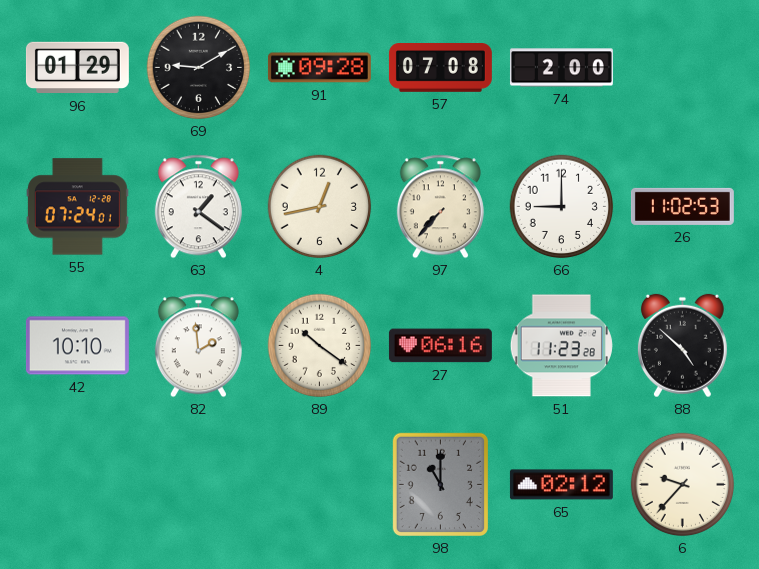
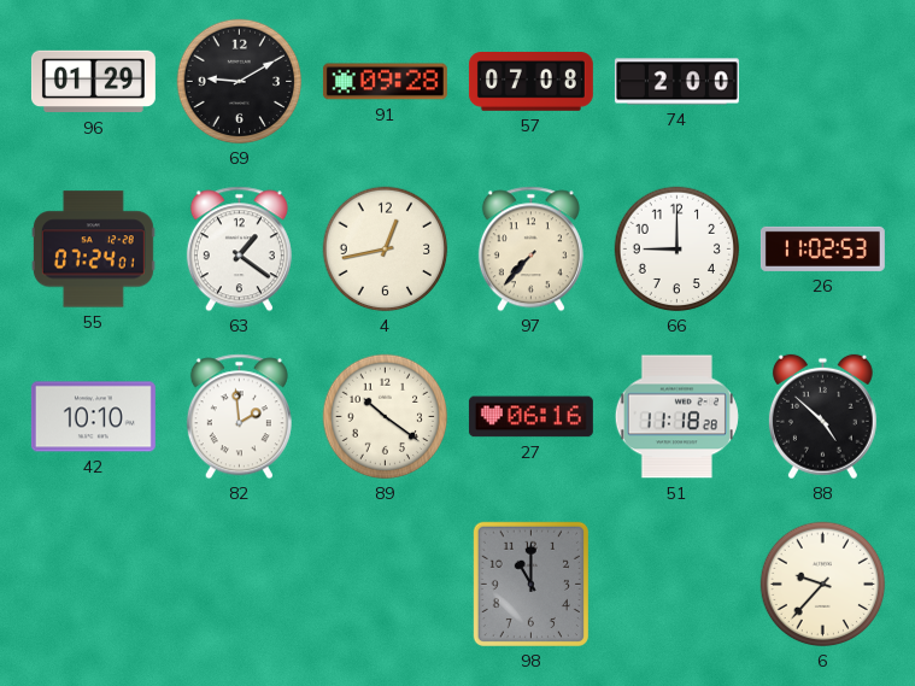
51: 11:23 -> 11:18
65: 02:12 -> none
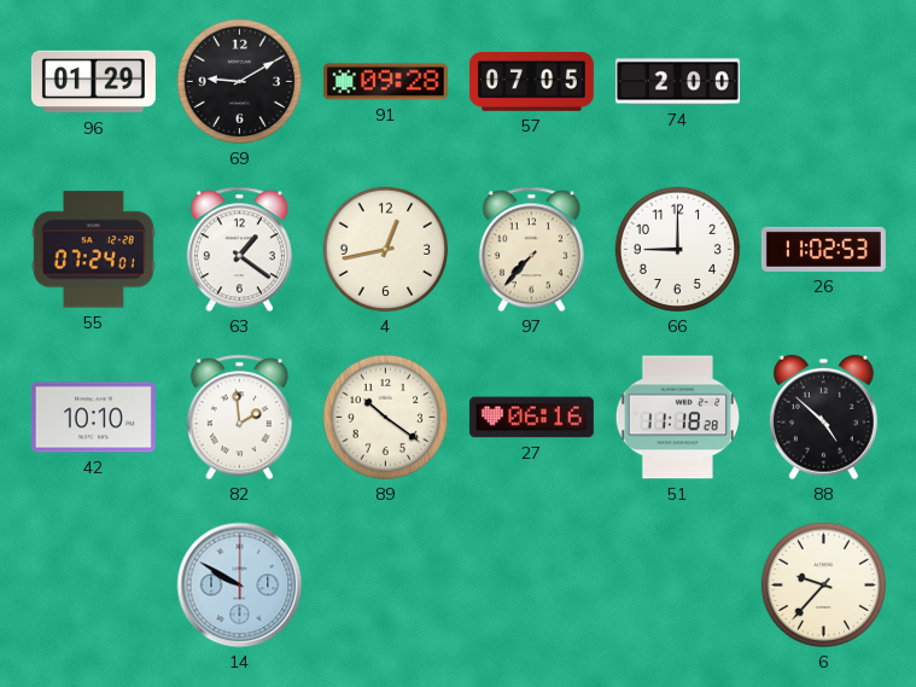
57: 07:08 -> 07:05
14: none -> 9:50
98: 11:00 -> none
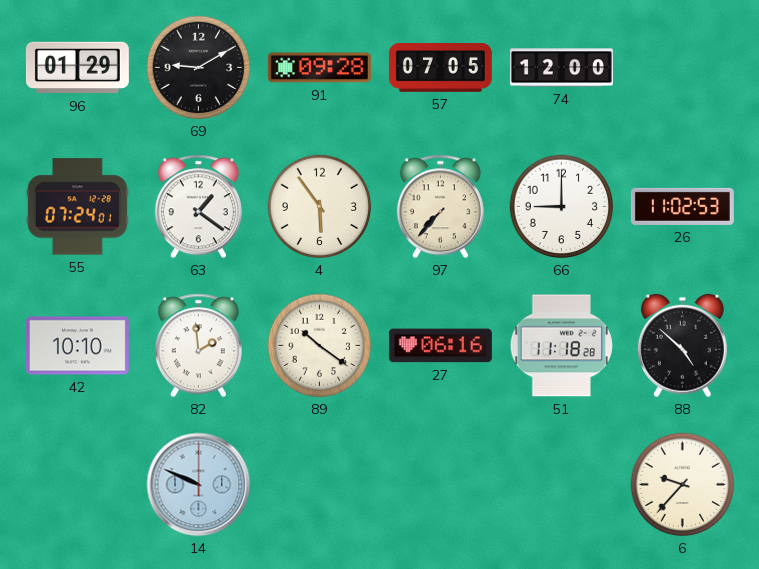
74: 2:00 -> 12:00
4: 12:43 -> 5:54
14: 9:50 -> 9:49
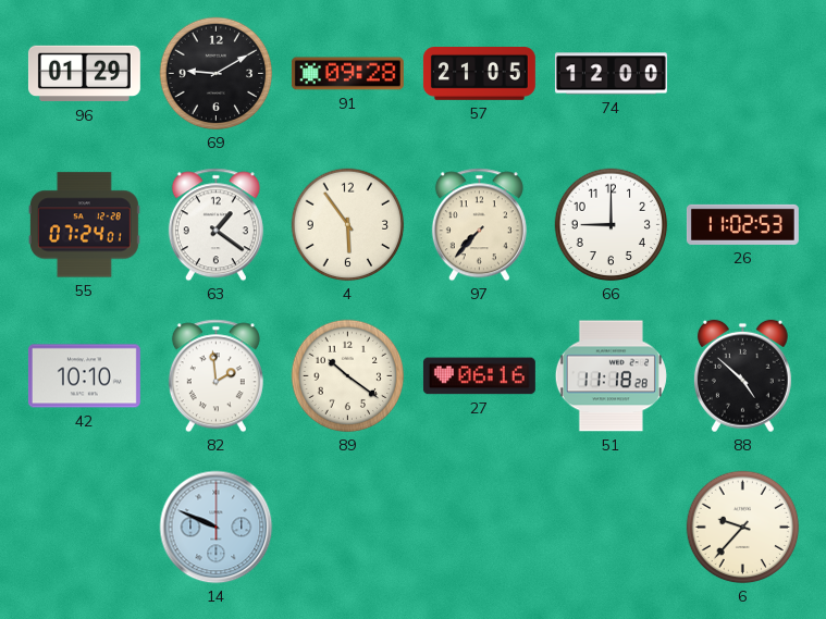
57: 07:05 -> 21:05
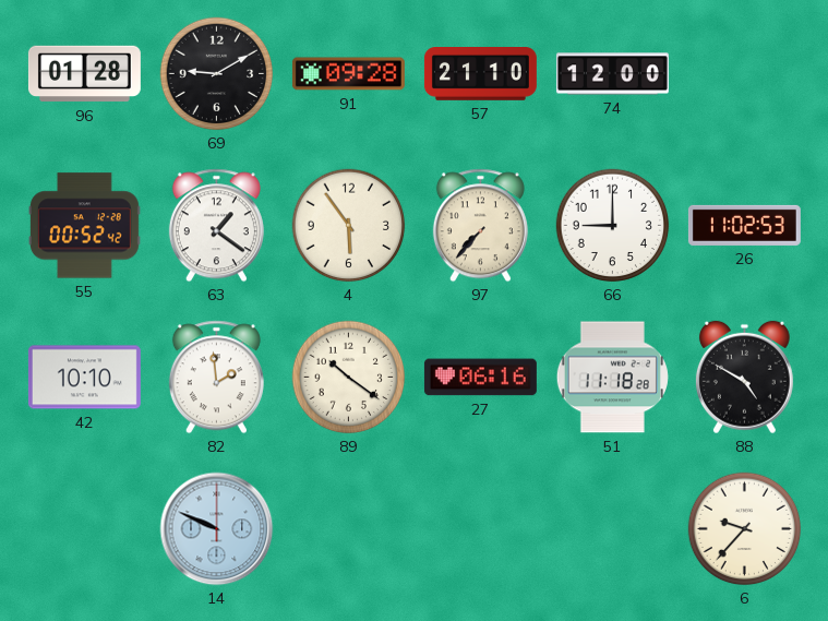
96: 01:29 -> 01:28
57: 21:05 -> 21:10
55: 07:24 -> 00:52
88: 4:52 -> 4:50
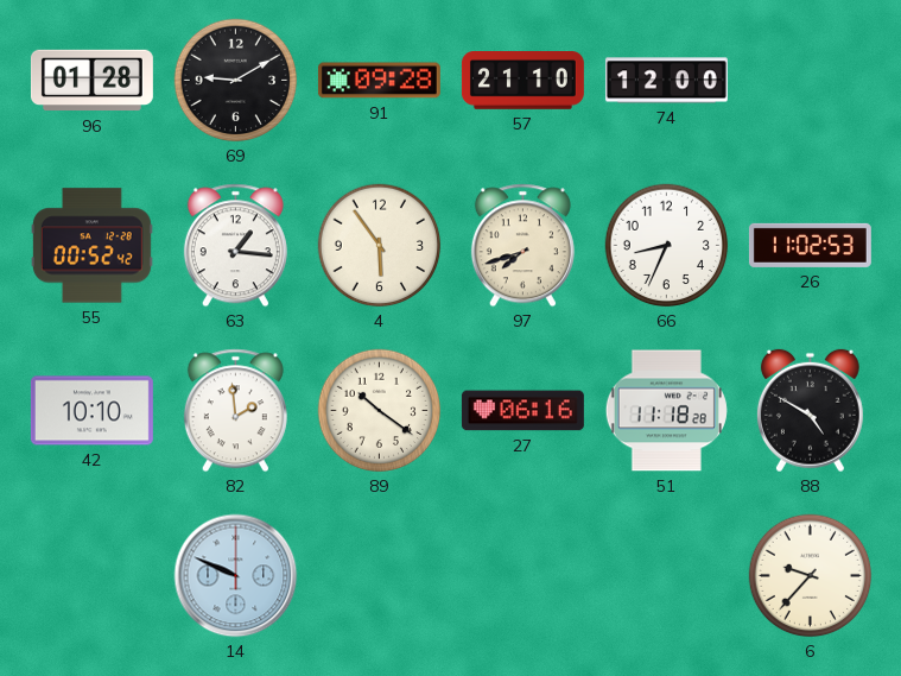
63: 1:21 -> 1:16
97: 7:37 -> 7:42
66: 9:00 -> 8:34
